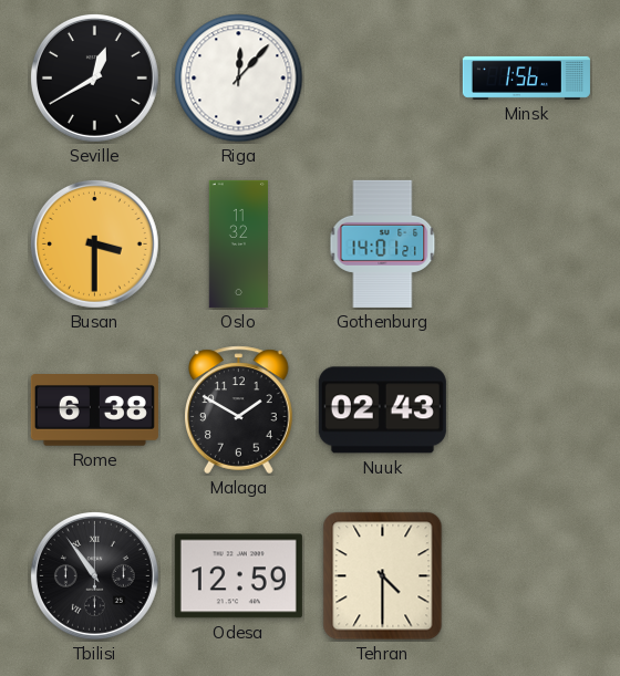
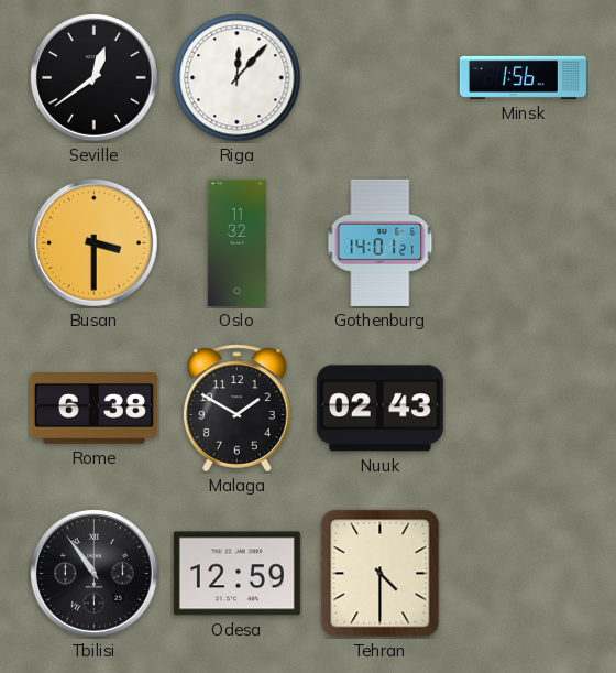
Seville: 12:40 -> 12:39
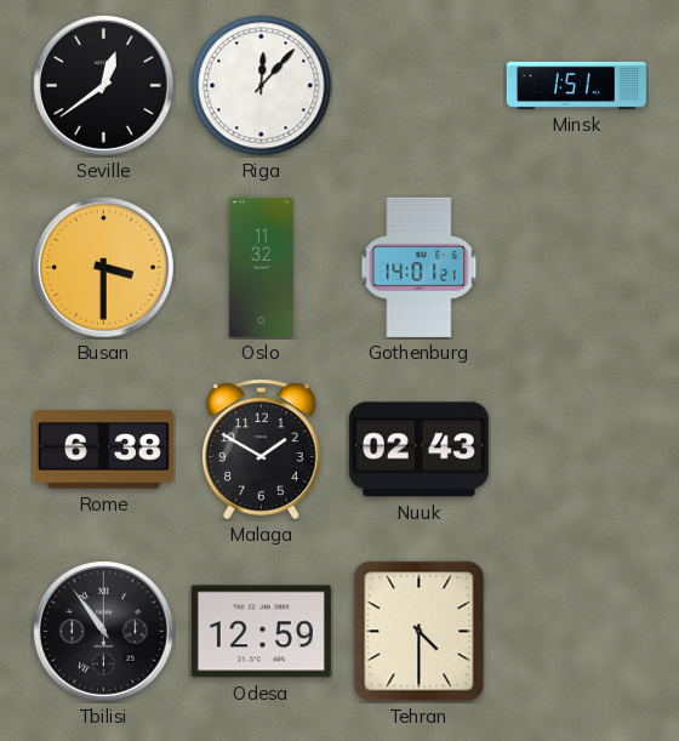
Minsk: 1:56 -> 1:51
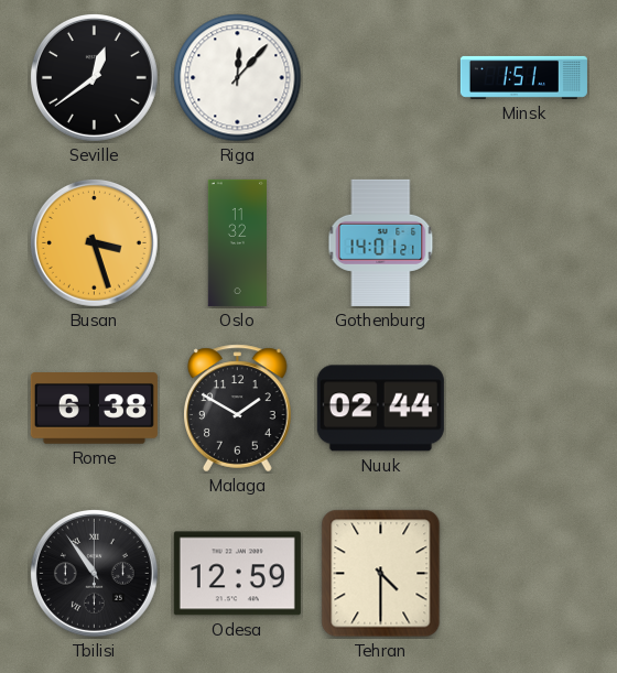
Busan: 3:30 -> 3:27
Nuuk: 02:43 -> 02:44
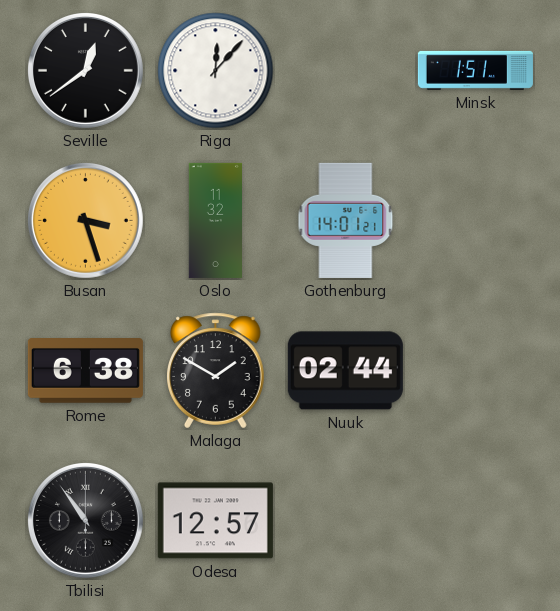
Odesa: 12:59 -> 12:57
Tehran: 4:30 -> none
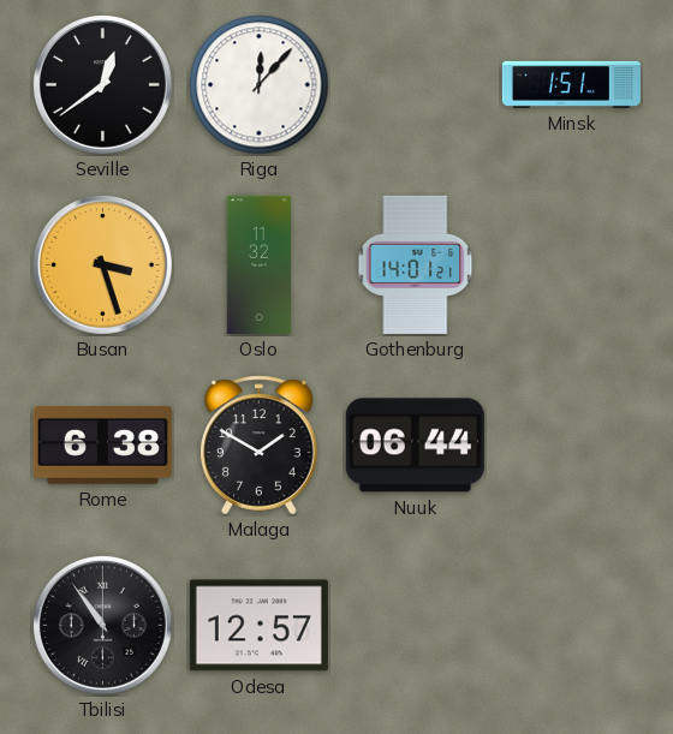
Nuuk: 02:44 -> 06:44
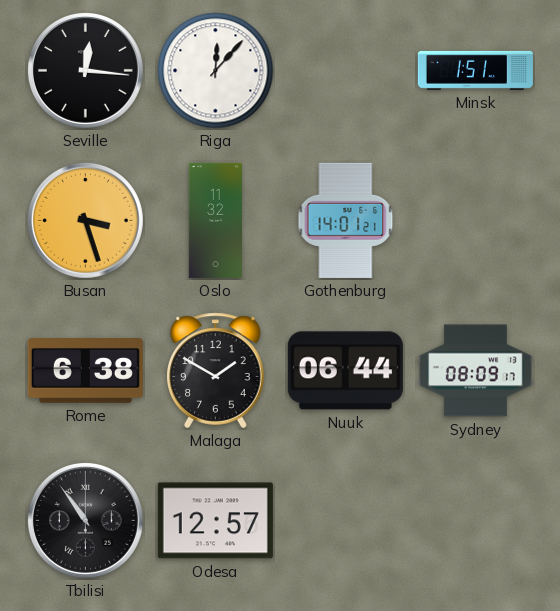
Seville: 12:39 -> 12:16
Sydney: none -> 08:09
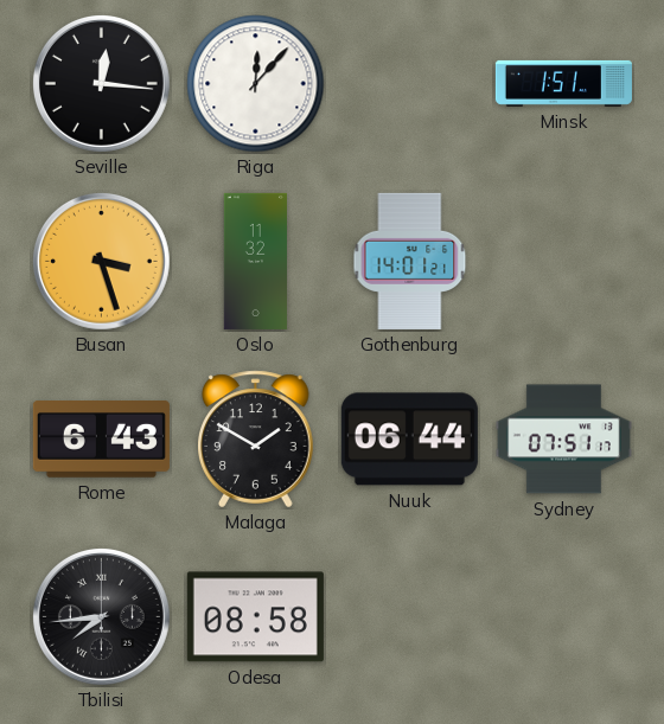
Rome: 6:38 -> 6:43
Sydney: 08:09 -> 07:51
Tbilisi: 10:54 -> 7:44
Odesa: 12:57 -> 08:58
